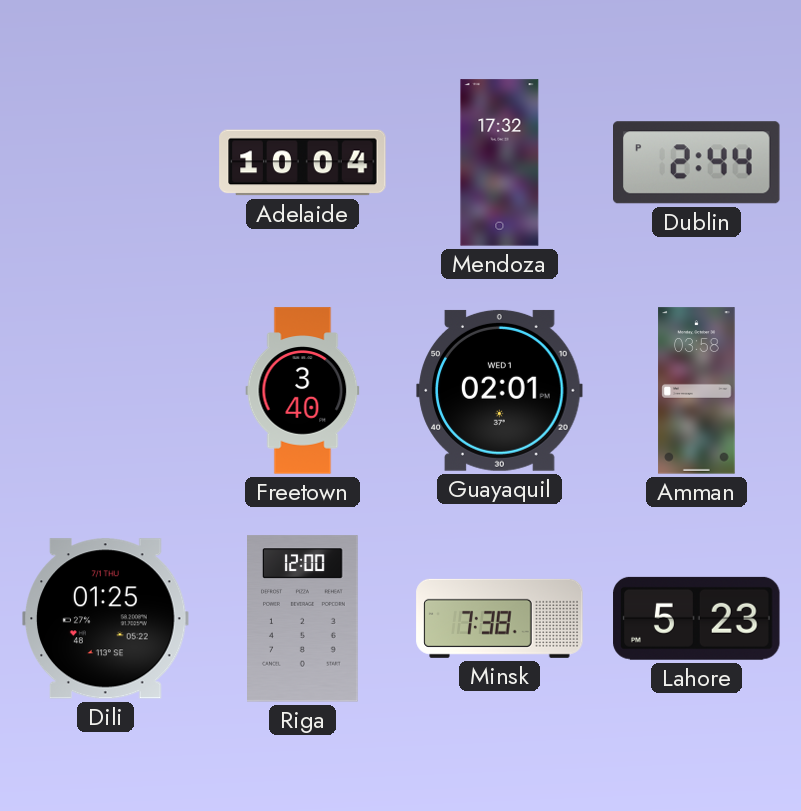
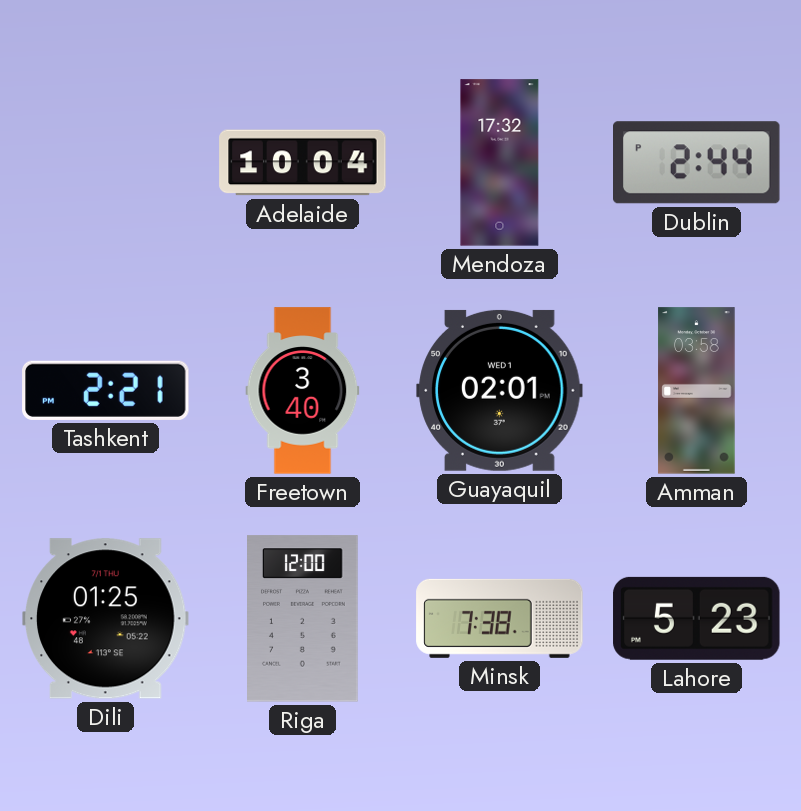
Tashkent: none -> 2:21
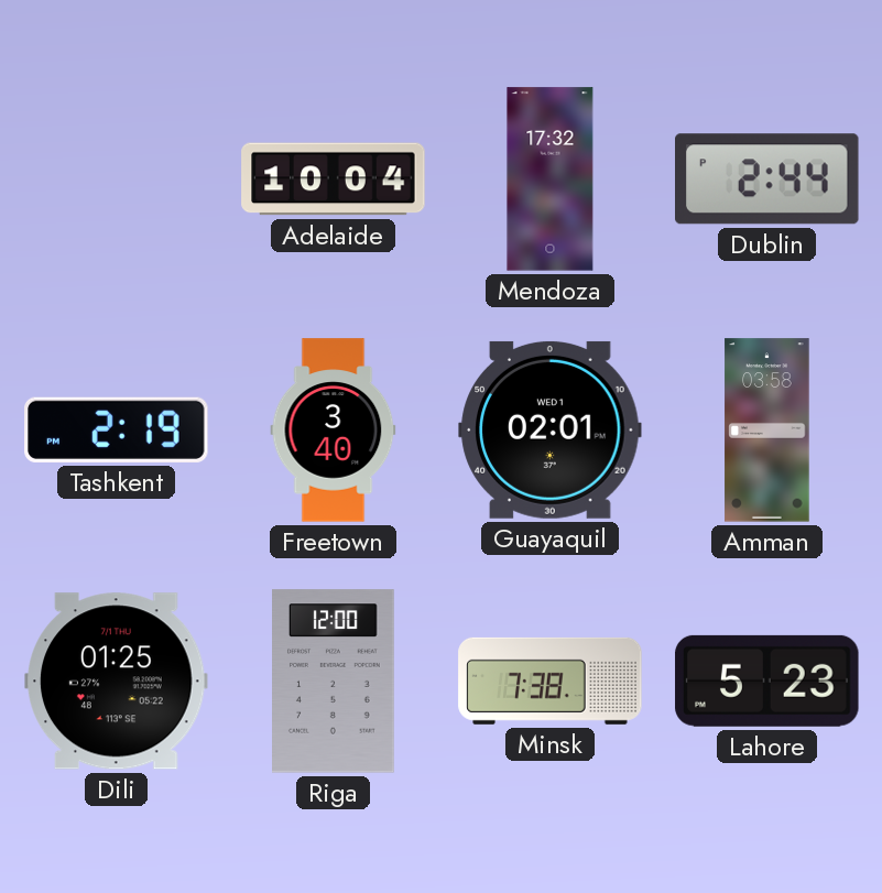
Tashkent: 2:21 -> 2:19
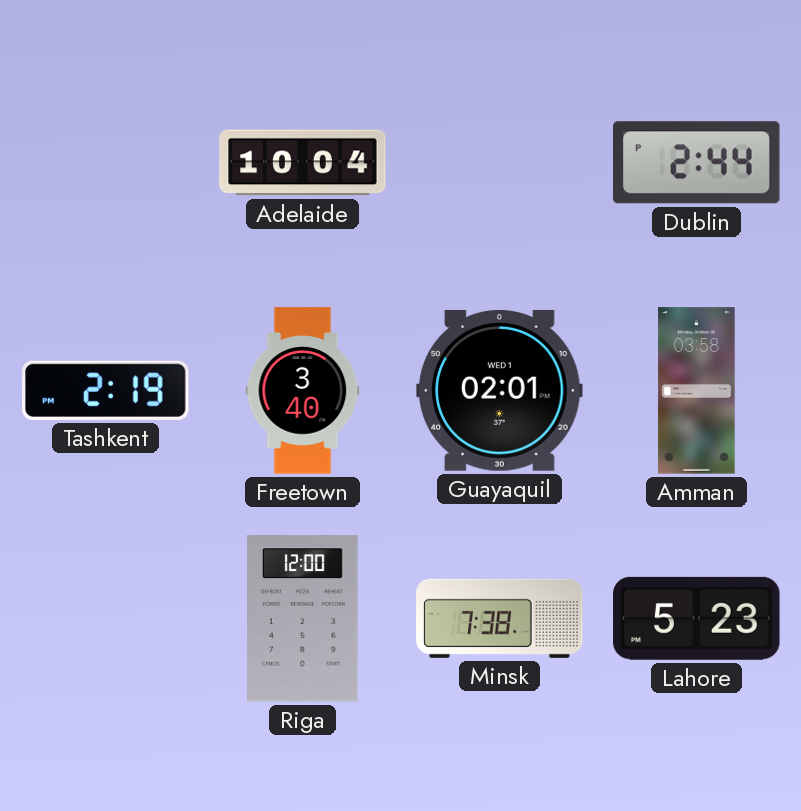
Mendoza: 17:32 -> none
Dili: 01:25 -> none
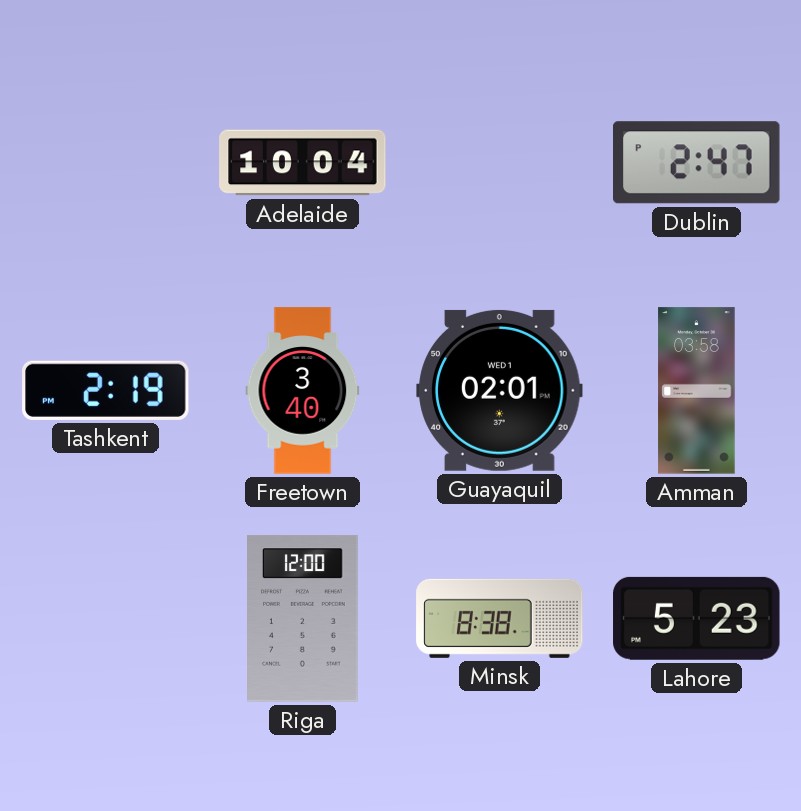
Dublin: 2:44 -> 2:47
Minsk: 7:38 -> 8:38
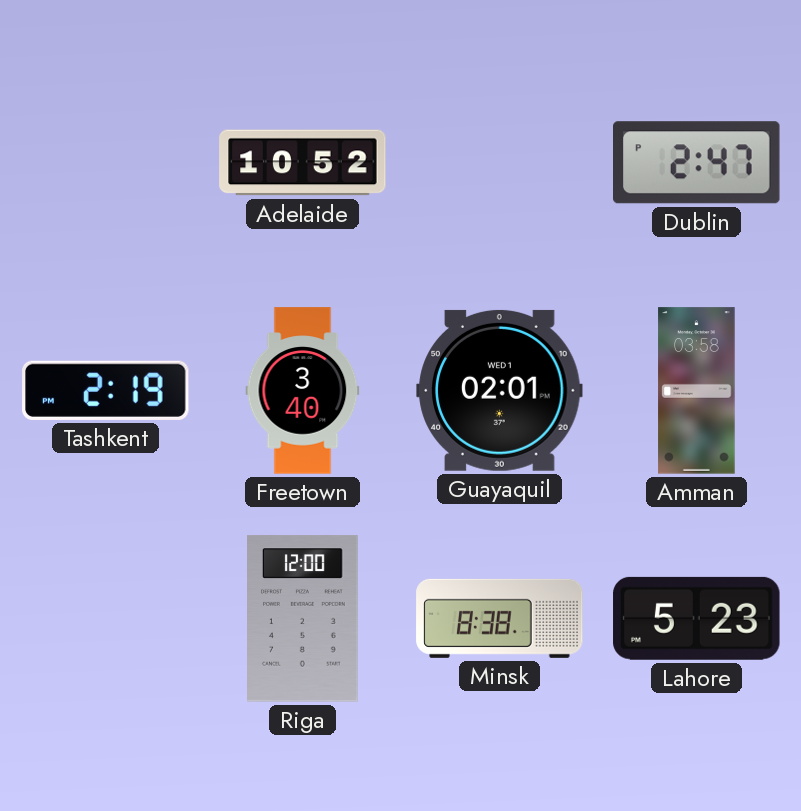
Adelaide: 10:04 -> 10:52
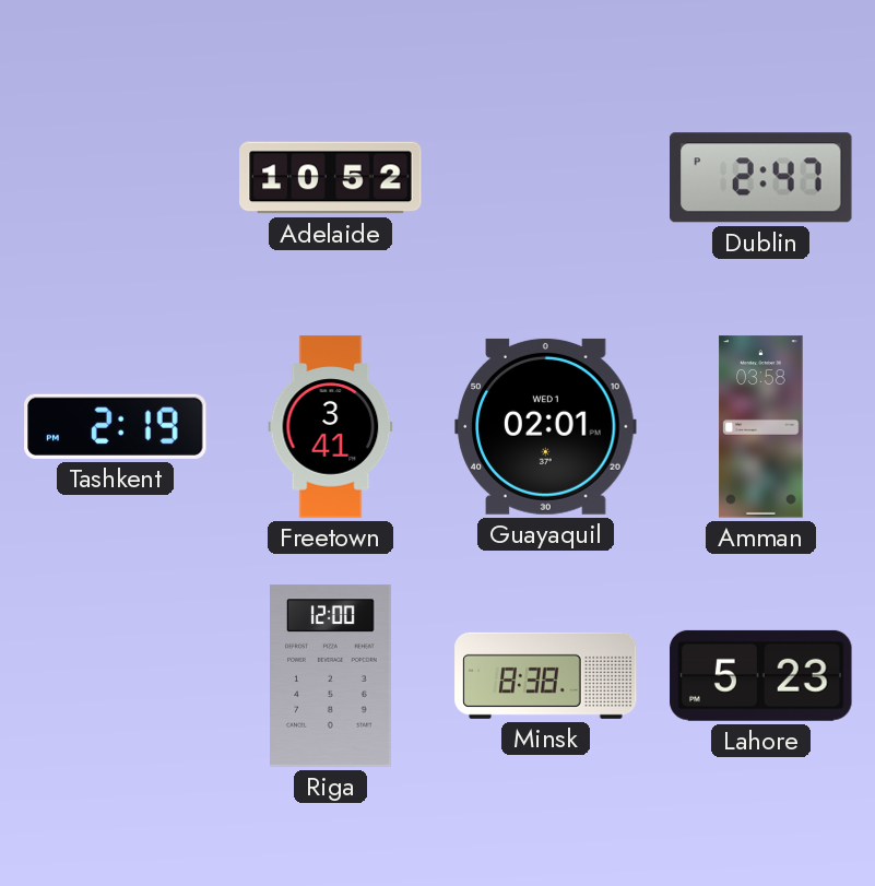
Freetown: 3:40 -> 3:41
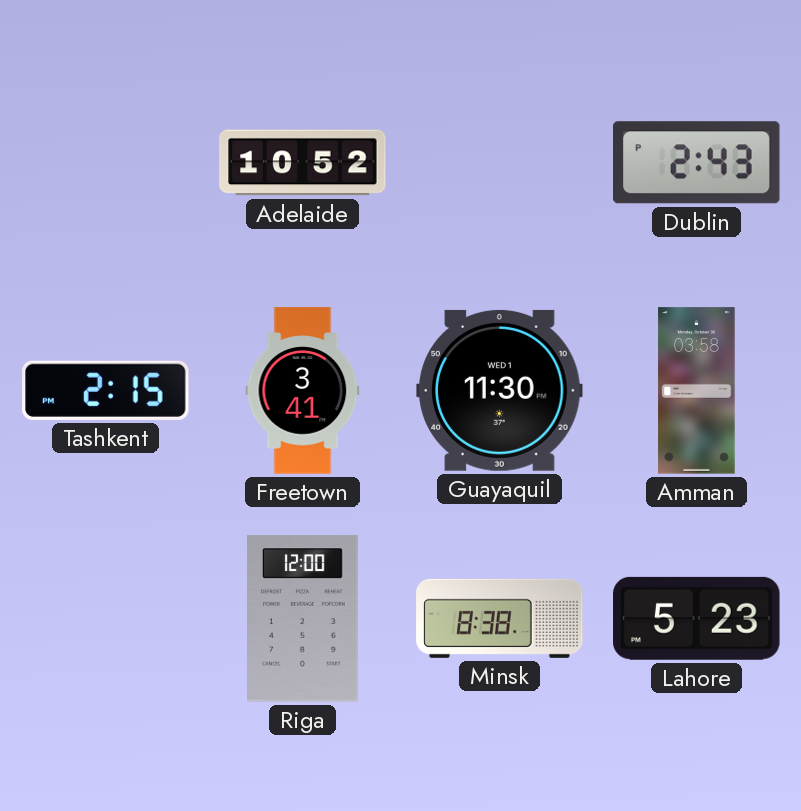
Dublin: 2:47 -> 2:43
Tashkent: 2:19 -> 2:15
Guayaquil: 02:01 -> 11:30
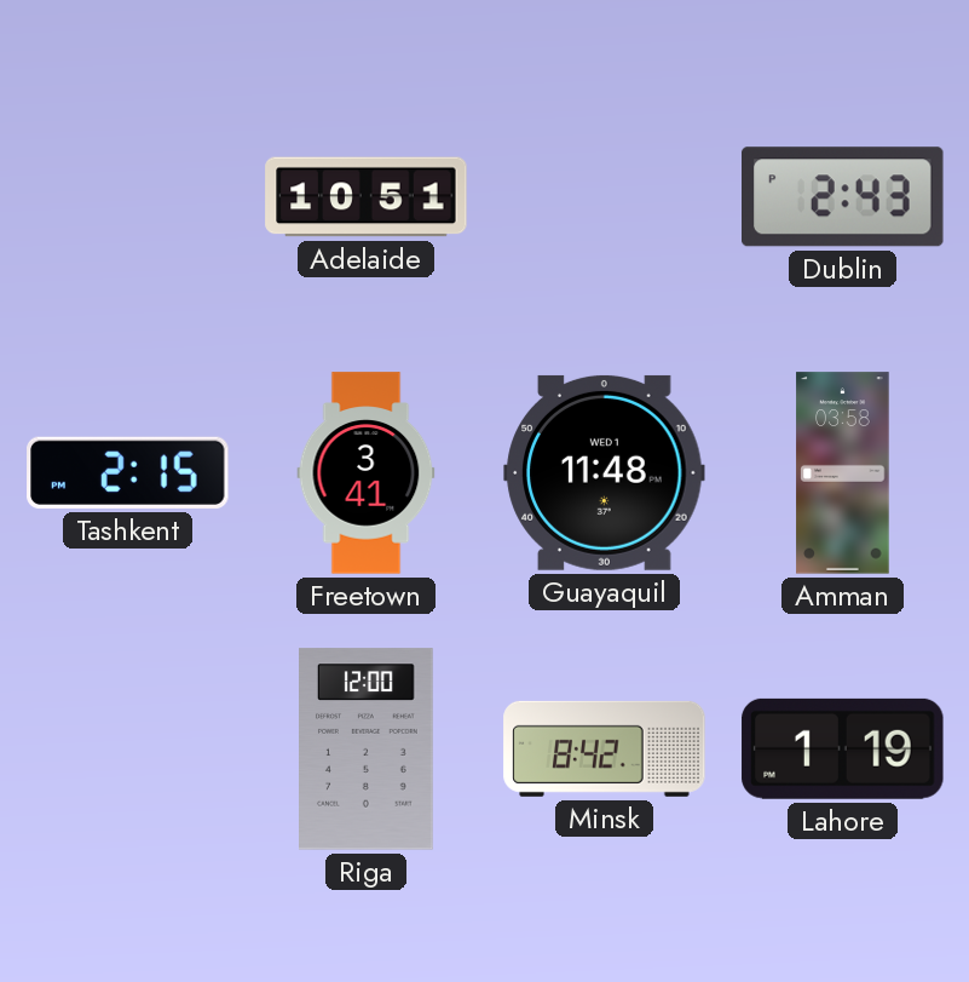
Adelaide: 10:52 -> 10:51
Guayaquil: 11:30 -> 11:48
Minsk: 8:38 -> 8:42
Lahore: 5:23 -> 1:19
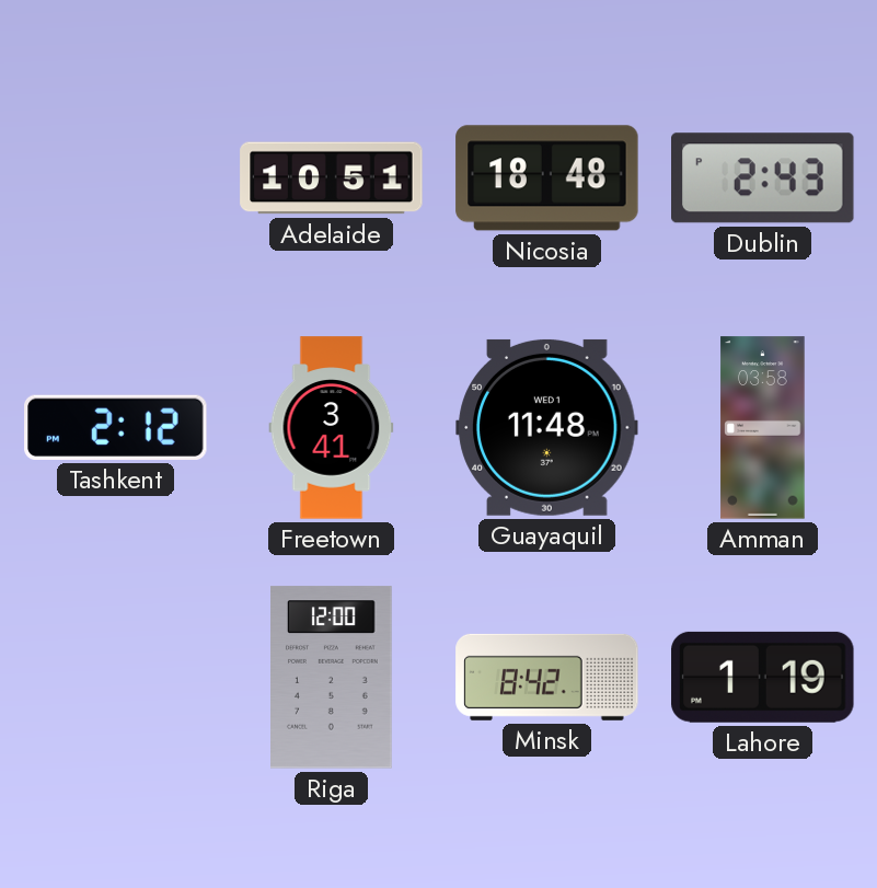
Nicosia: none -> 18:48
Tashkent: 2:15 -> 2:12
